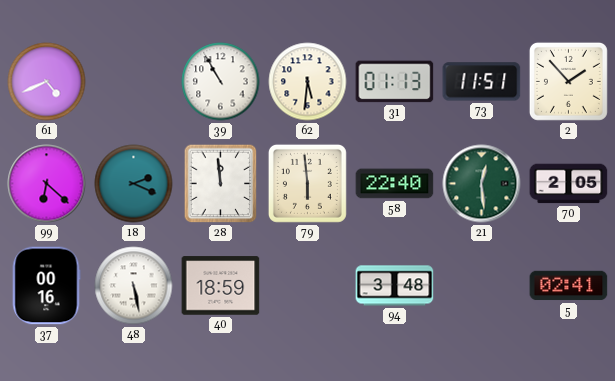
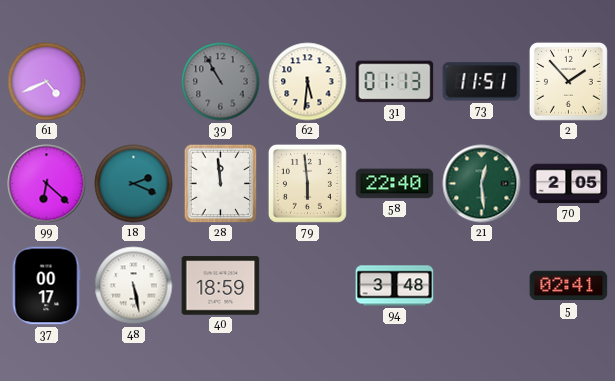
39 dial: white -> grey
37: 00:16 -> 00:17
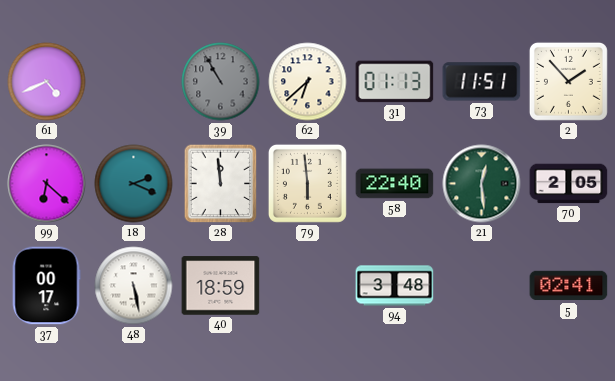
62: 5:31 -> 6:38
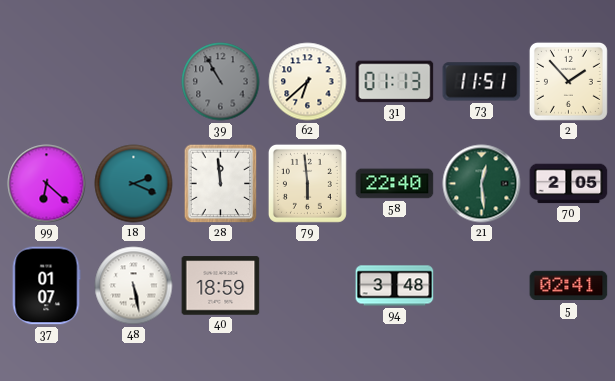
61: 4:41 -> none
37: 00:17 -> 01:07
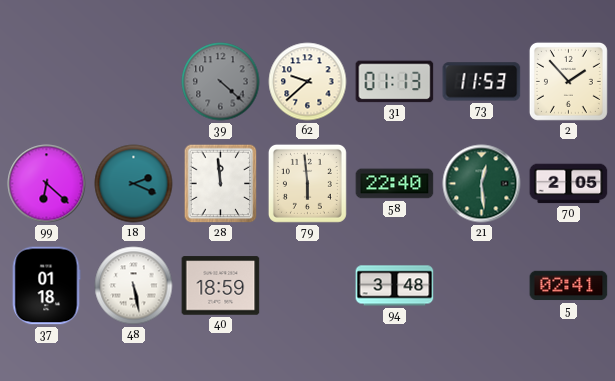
39: 10:55 -> 4:22
62: 6:38 -> 9:38
73: 11:51 -> 11:53
37: 01:07 -> 01:18
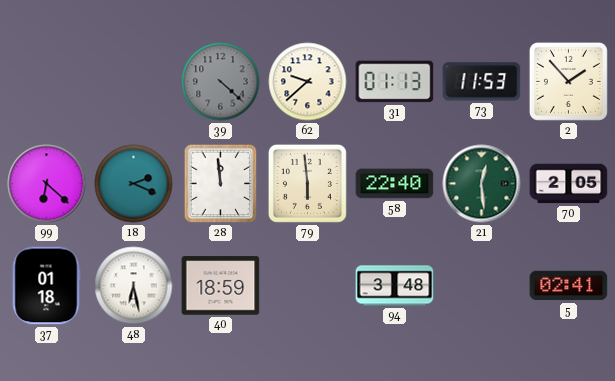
48: 5:28 -> 6:28
